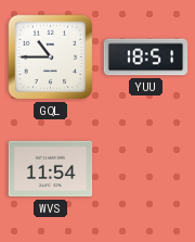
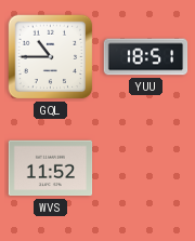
WVS: 11:54 -> 11:52
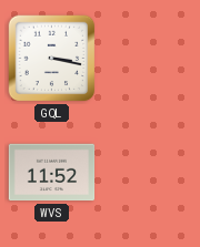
GQL: 10:45 -> 3:17
YUU: 18:51 -> none
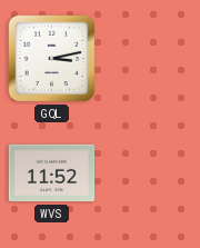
GQL: 3:17 -> 3:13
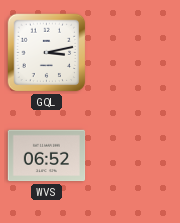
WVS: 11:52 -> 06:52
